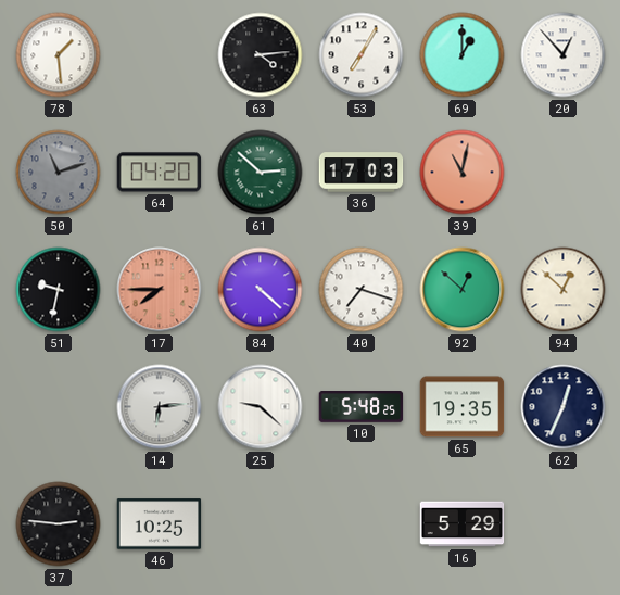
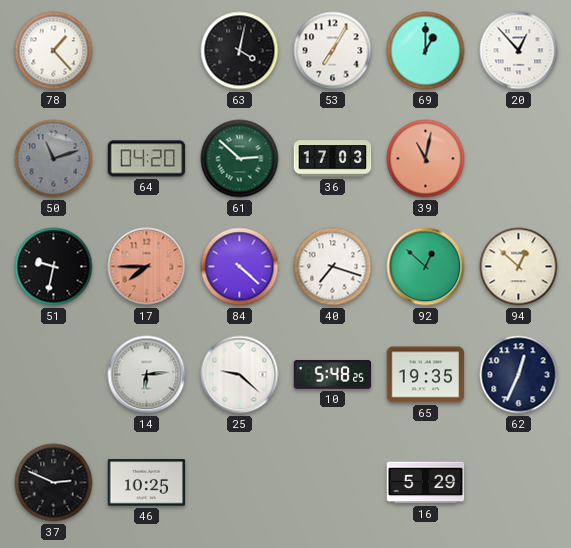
78: 1:29 -> 1:23
63: 4:14 -> 4:02
37: 2:46 -> 2:49
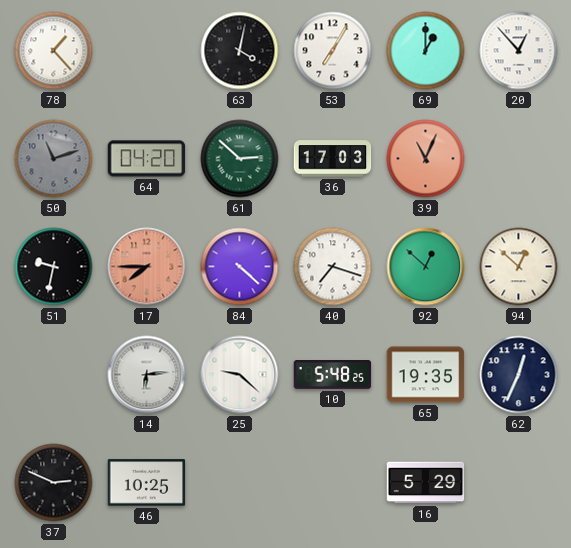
39: 11:02 -> 11:04
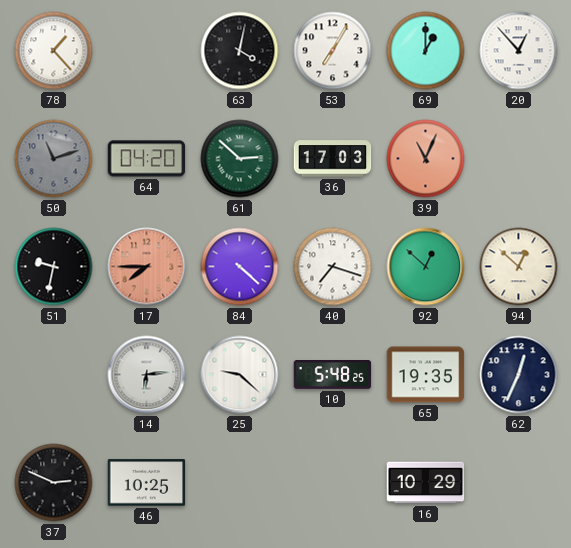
16: 5:29 -> 10:29
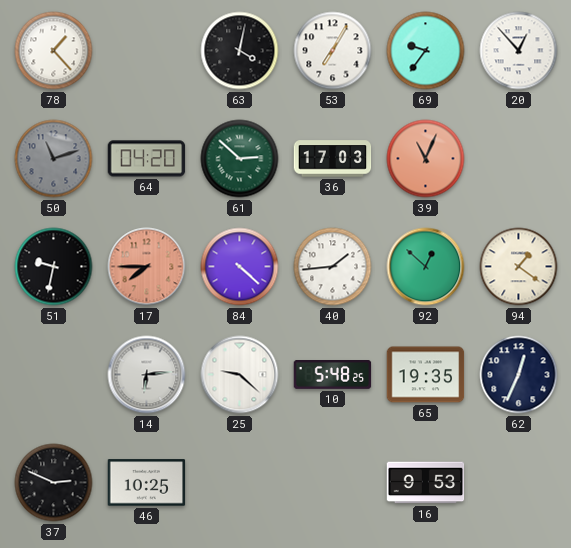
69: 1:00 -> 9:36
40: 7:18 -> 1:44
94: 12:52 -> 1:21
16: 10:29 -> 9:53
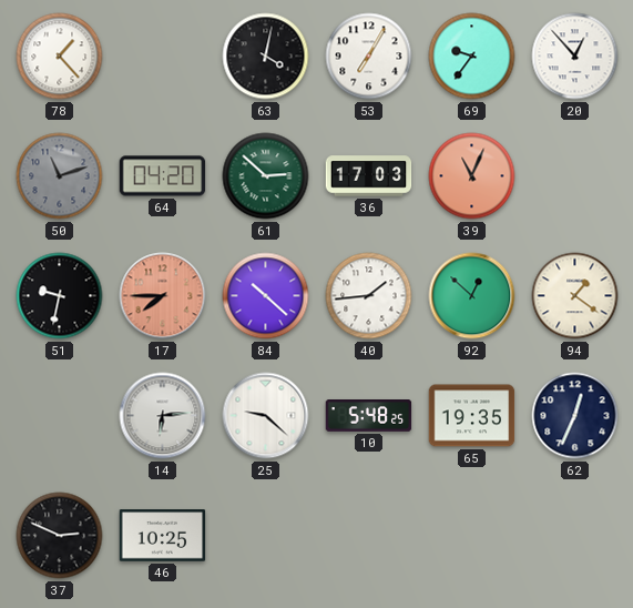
84: 4:22 -> 10:22
16: 9:53 -> none
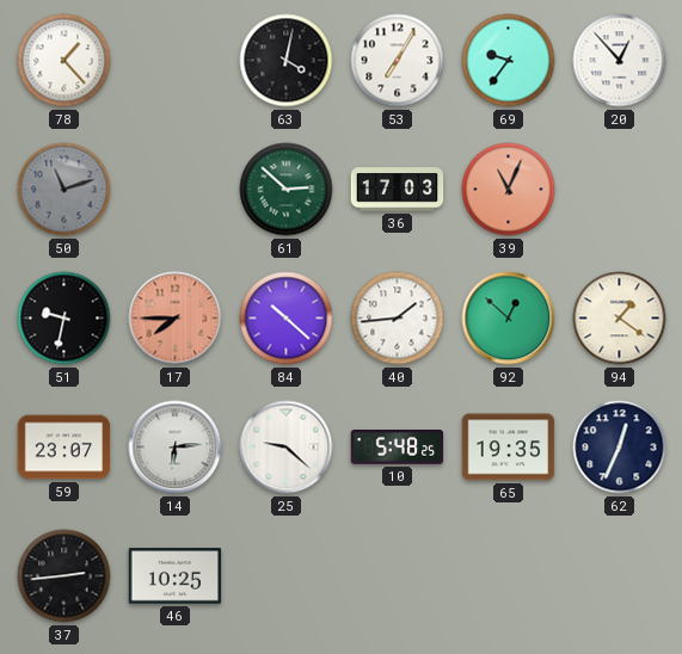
64: 04:20 -> none
59: none -> 23:07
37: 2:49 -> 2:44
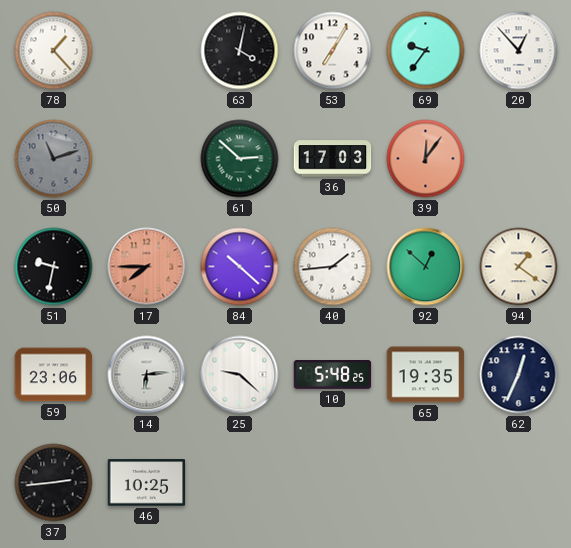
39: 11:04 -> 12:06
59: 23:07 -> 23:06
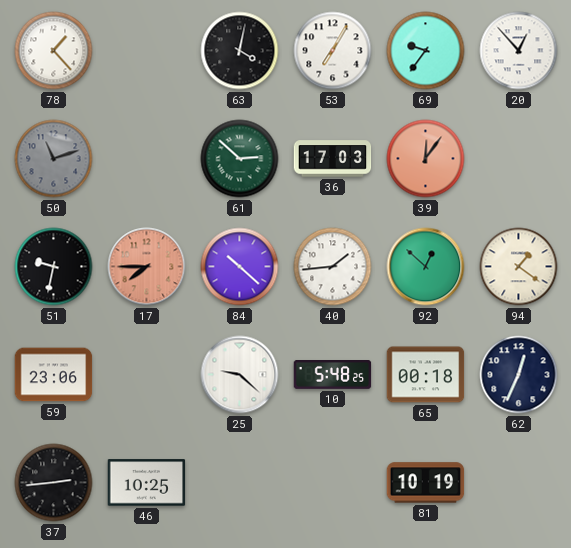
14: 6:14 -> none
65: 19:35 -> 00:18
81: none -> 10:19
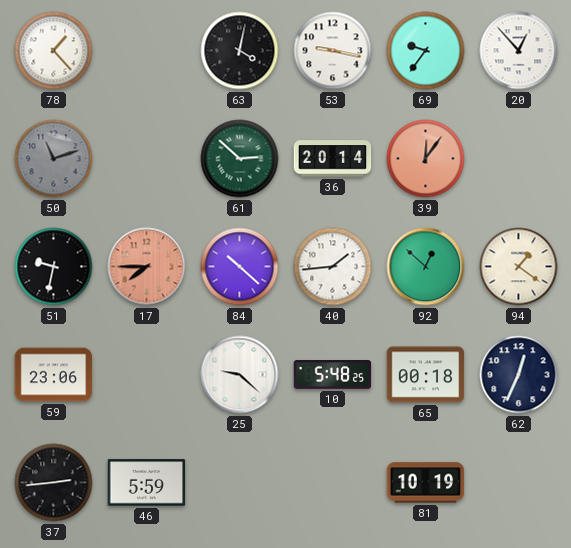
53: 7:05 -> 9:17
36: 17:03 -> 20:14
46: 10:25 -> 5:59
